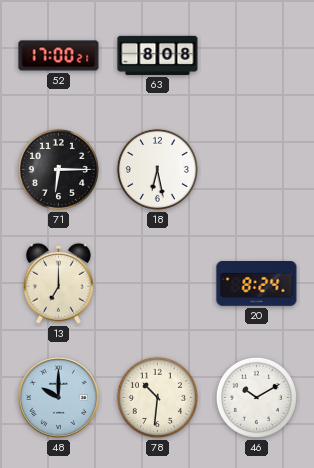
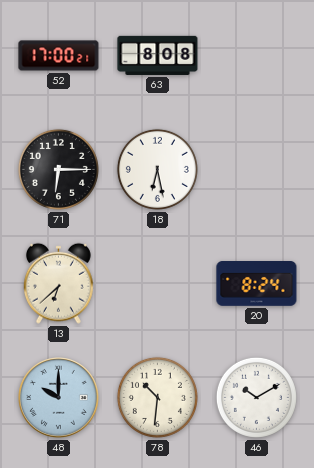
13: 7:00 -> 6:38
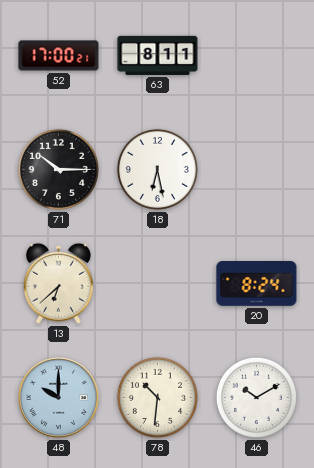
63: 8:08 -> 8:11
71: 6:15 -> 10:15
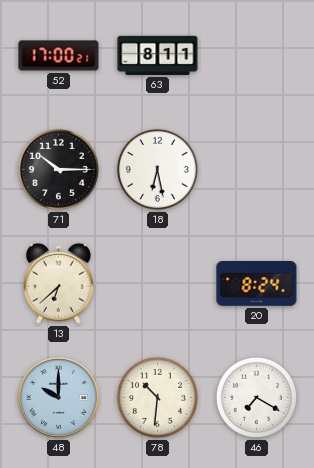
46: 10:10 -> 7:20
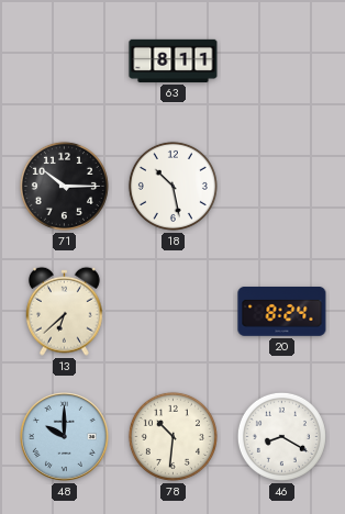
52: 17:00 -> none
18: 6:28 -> 10:28
46: 7:20 -> 8:20
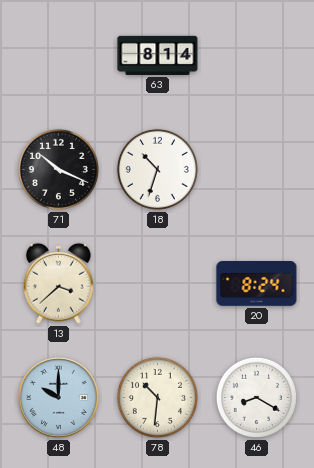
63: 8:11 -> 8:14
71: 10:15 -> 10:19
18: 10:28 -> 10:33
13: 6:38 -> 3:38
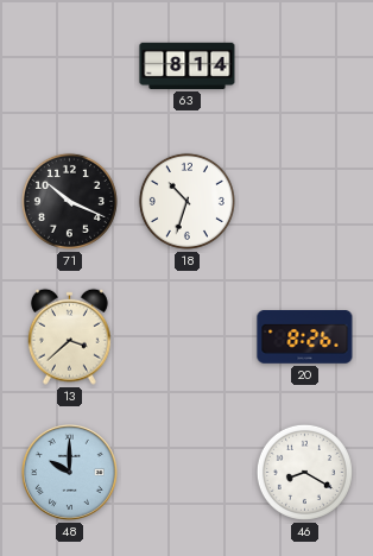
20: 8:24 -> 8:26
78: 10:31 -> none
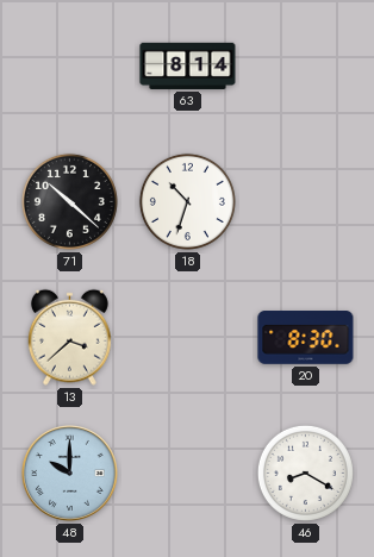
71: 10:19 -> 10:22
20: 8:26 -> 8:30
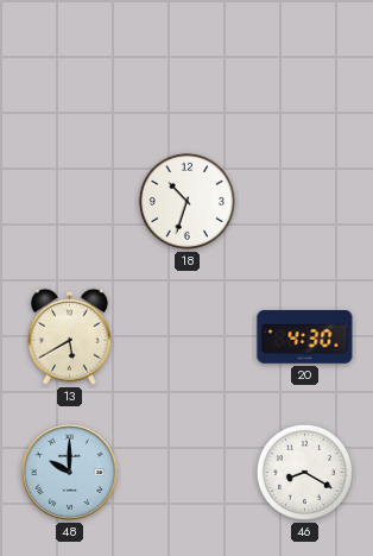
63: 8:14 -> none
71: 10:22 -> none
13: 3:38 -> 5:40
20: 8:30 -> 4:30
